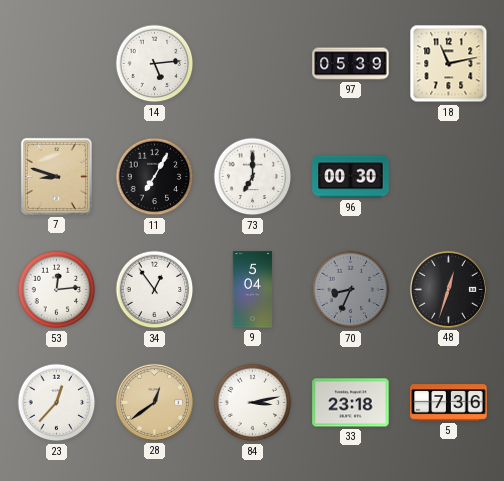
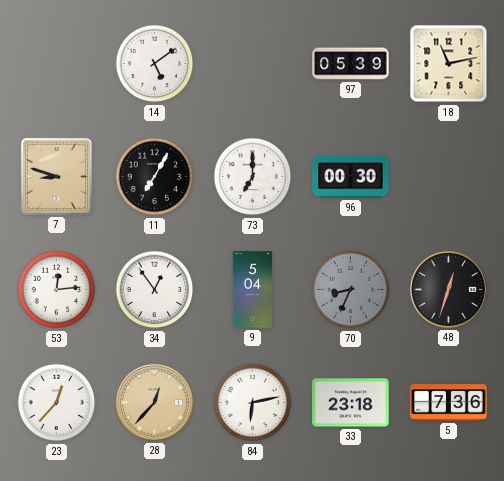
14: 5:14 -> 5:09
28: 12:39 -> 12:37
84: 3:13 -> 6:13
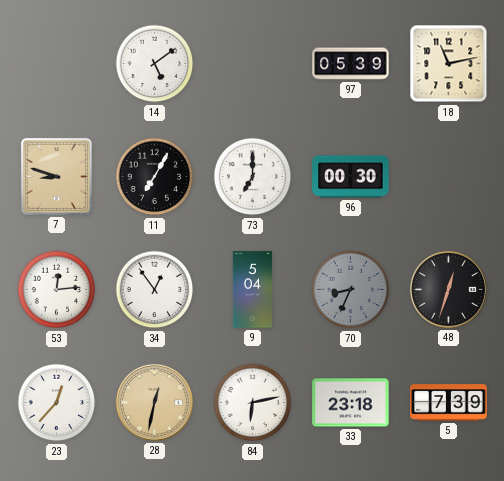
28: 12:37 -> 12:32
5: 7:36 -> 7:39
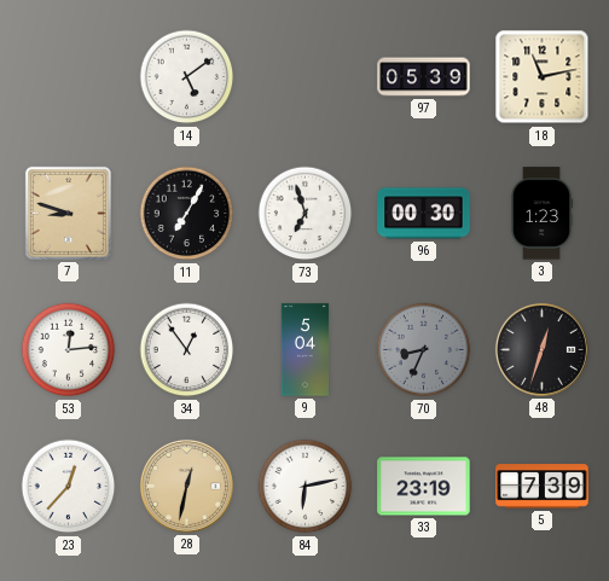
73: 7:00 -> 6:57
3: none -> 1:23
33: 23:18 -> 23:19
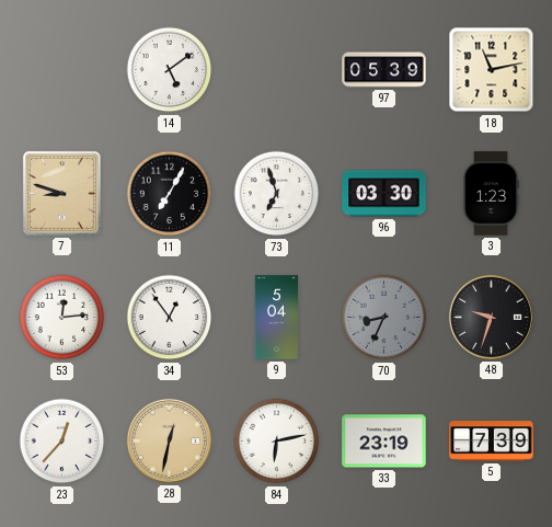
96: 00:30 -> 03:30
48: 12:33 -> 9:33
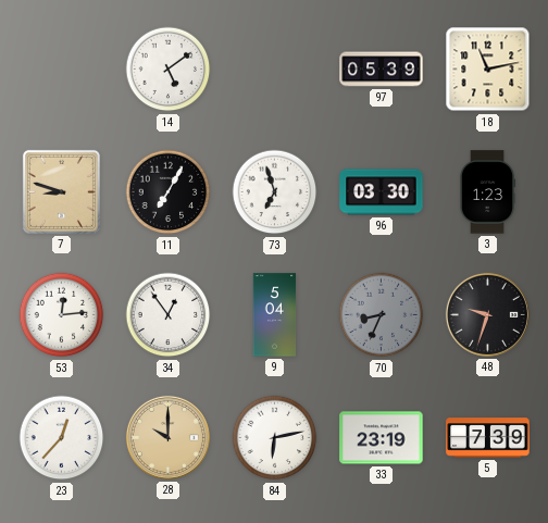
28: 12:32 -> 10:00
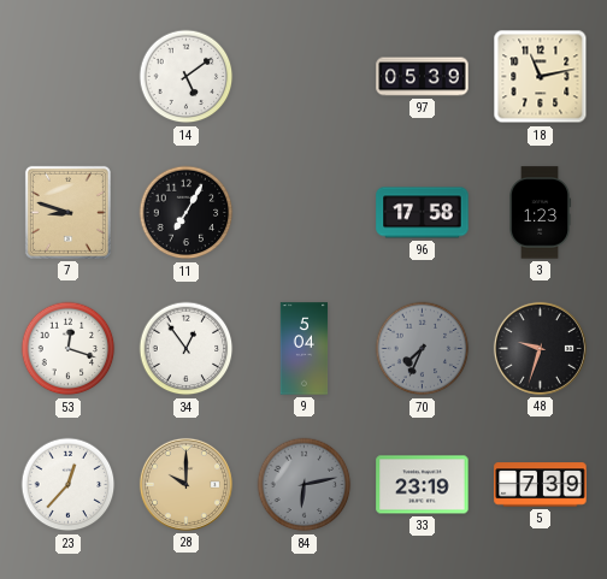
73: 6:57 -> none
96: 03:30 -> 17:58
53: 12:14 -> 12:18
70: 8:34 -> 7:34
84 dial: white -> grey
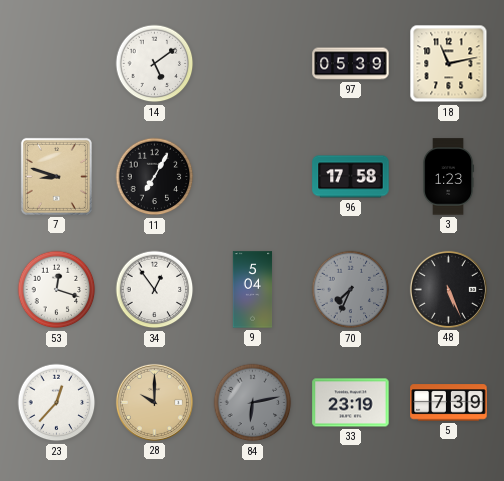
48: 9:33 -> 5:26
